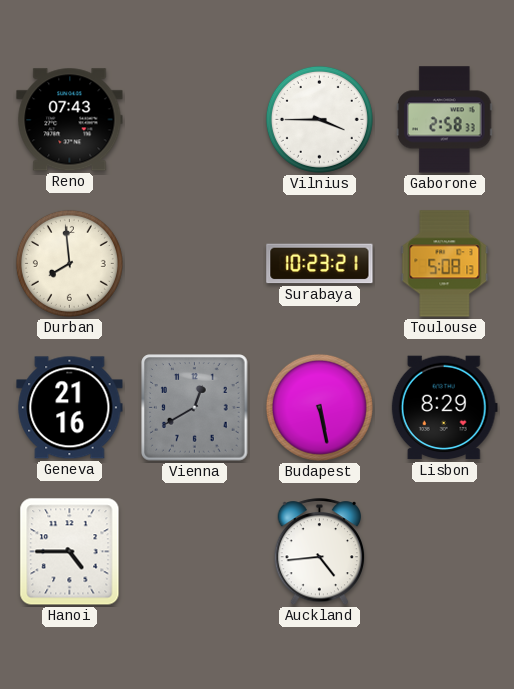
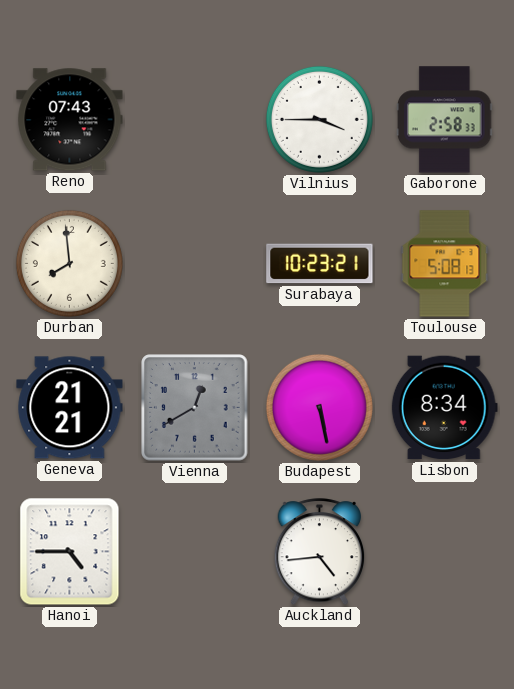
Geneva: 21:16 -> 21:21
Lisbon: 8:29 -> 8:34
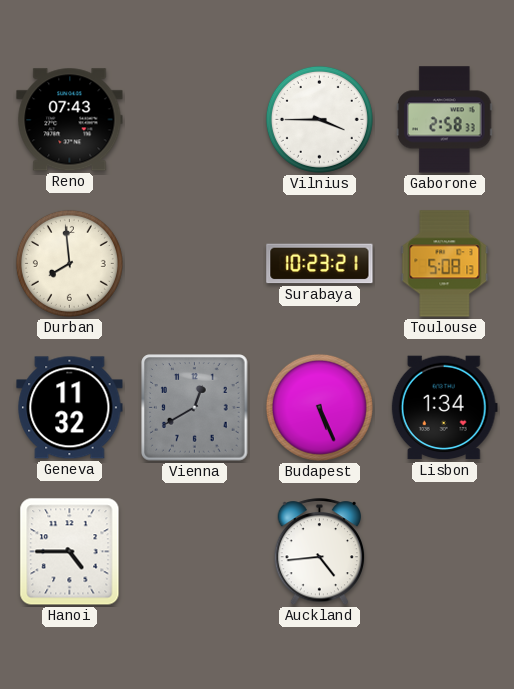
Geneva: 21:21 -> 11:32
Budapest: 5:28 -> 5:26
Lisbon: 8:34 -> 1:34
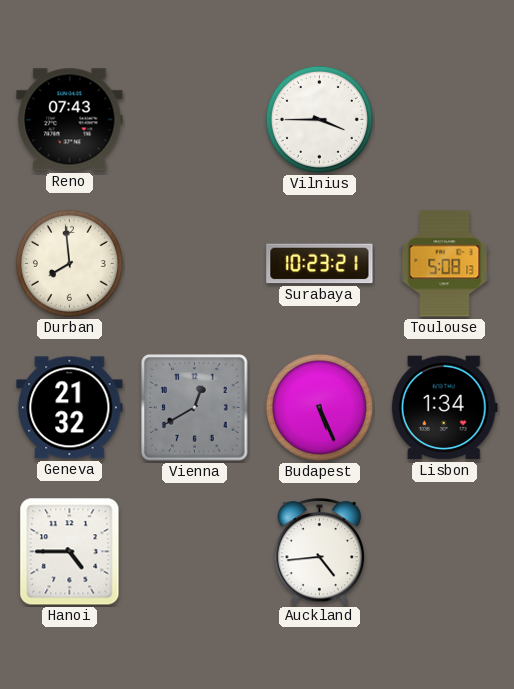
Gaborone: 2:58 -> none
Geneva: 11:32 -> 21:32
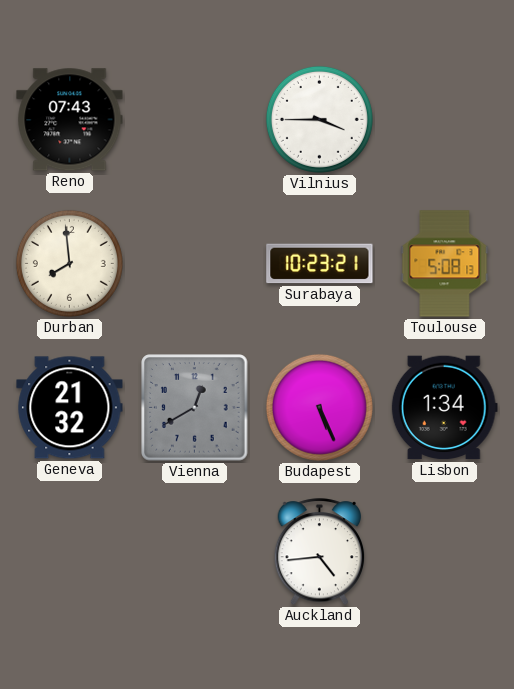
Hanoi: 4:45 -> none
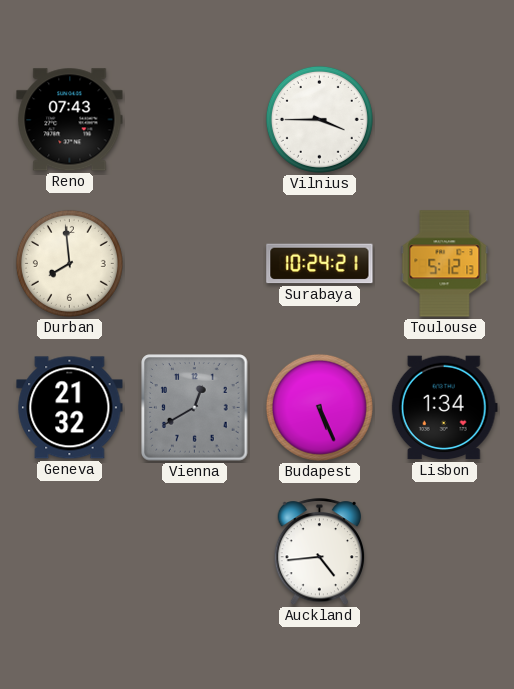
Surabaya: 10:23 -> 10:24
Toulouse: 5:08 -> 5:12
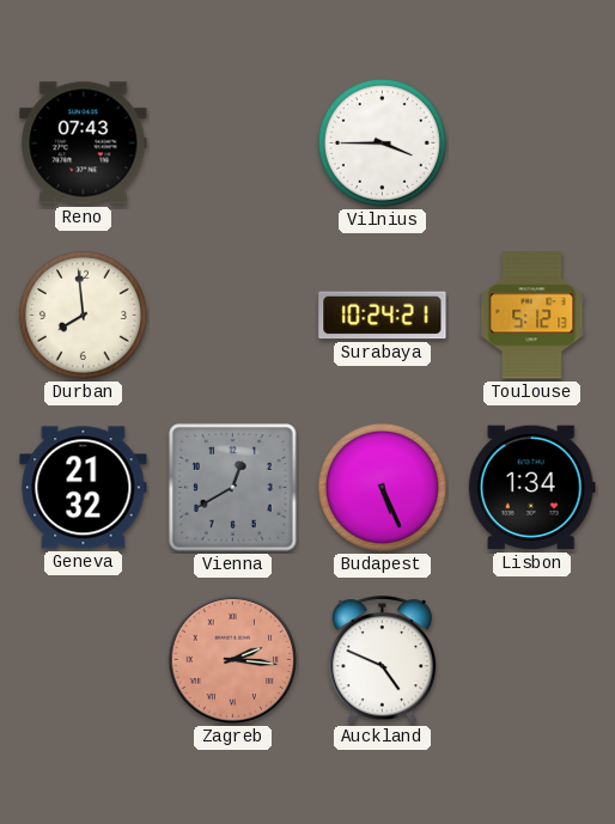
Zagreb: none -> 2:16
Auckland: 4:44 -> 4:49
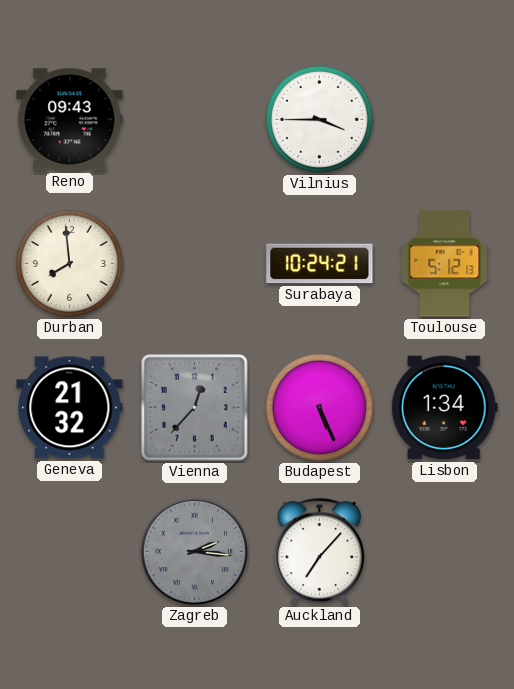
Reno: 07:43 -> 09:43
Vienna: 12:40 -> 12:37
Zagreb dial: salmon -> grey
Auckland: 4:49 -> 7:07
